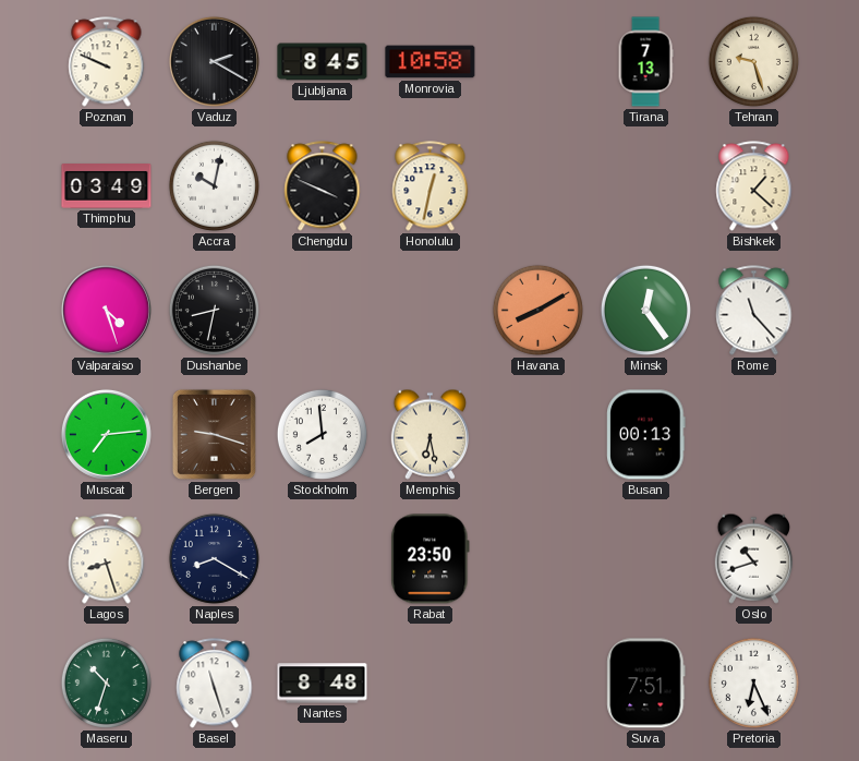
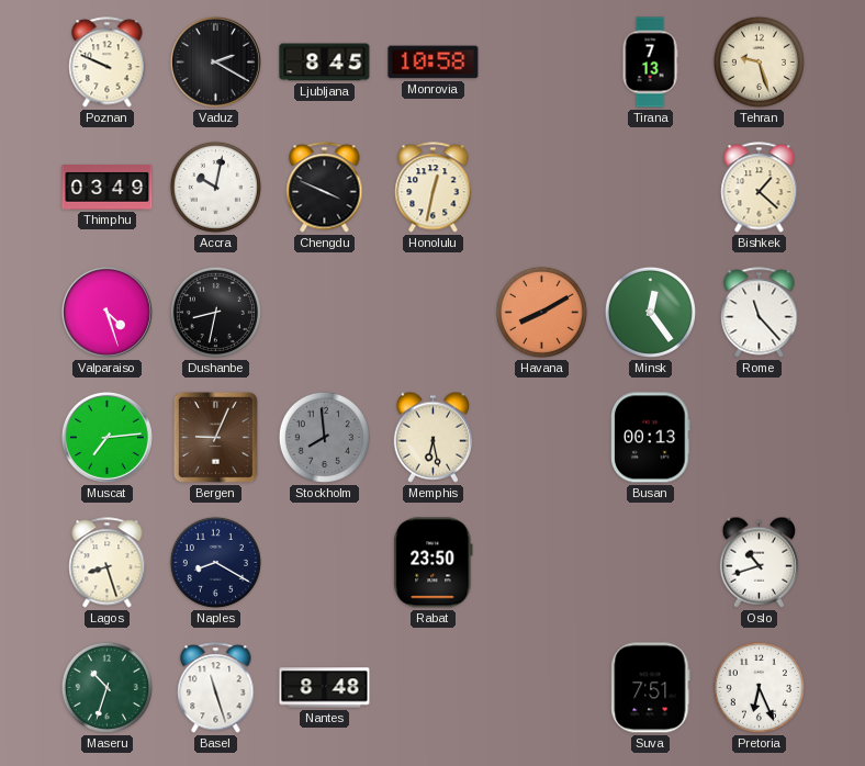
Bergen: 9:18 -> 9:04
Stockholm dial: white -> grey
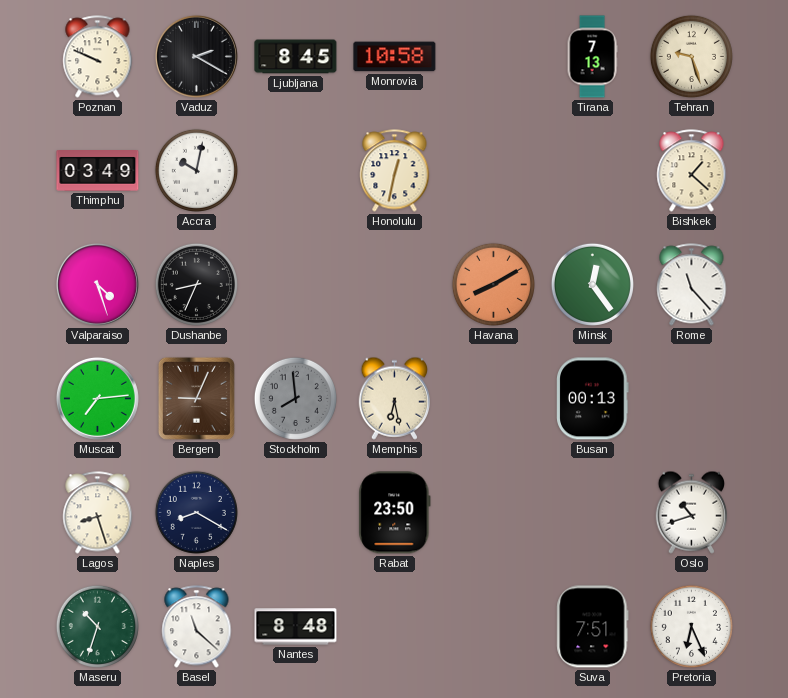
Chengdu: 3:49 -> none
Dushanbe: 8:32 -> 8:34
Basel: 11:27 -> 11:22
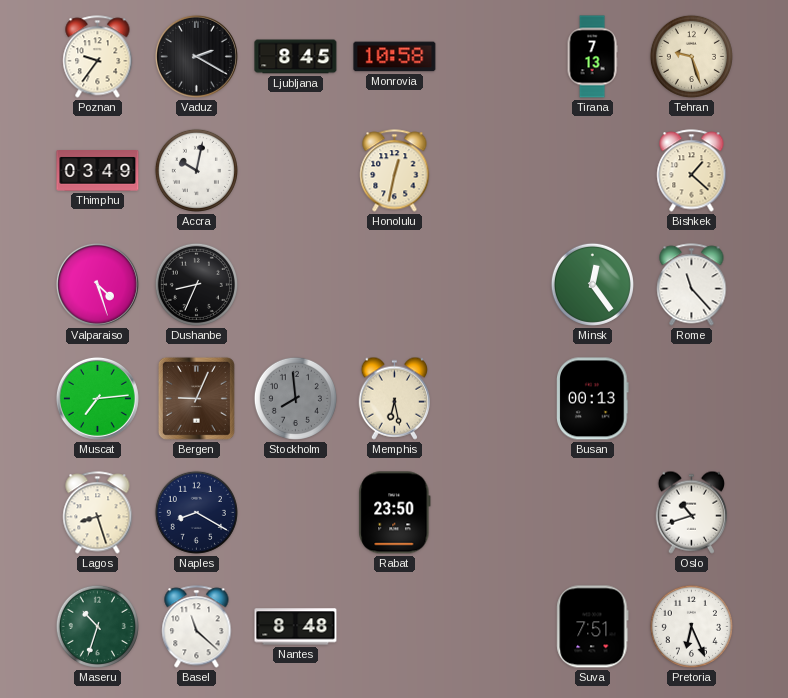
Poznan: 9:49 -> 9:36
Havana: 8:10 -> none
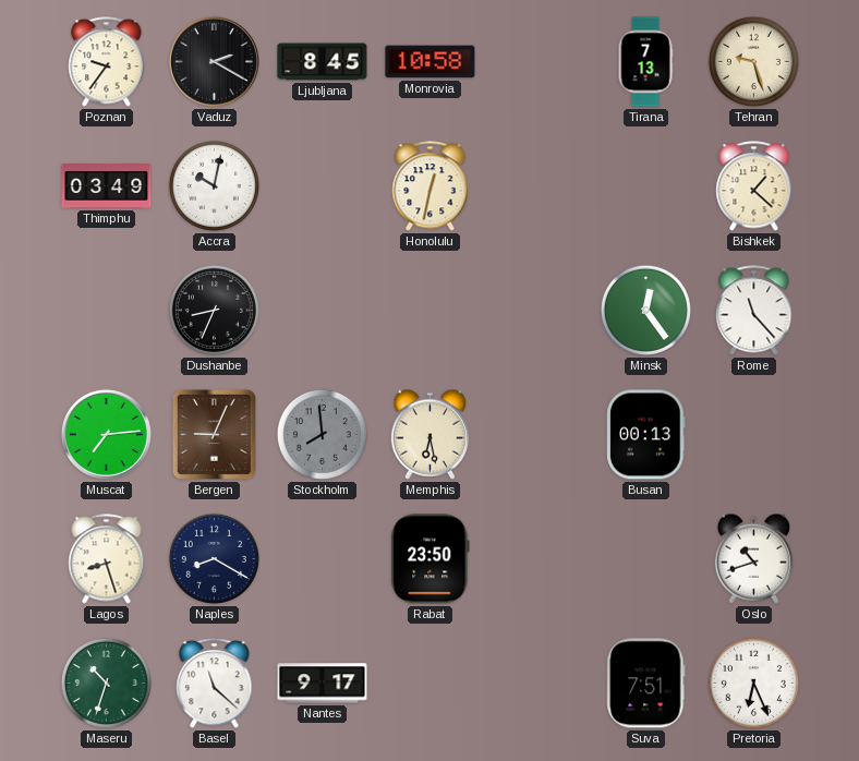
Valparaiso: 4:27 -> none
Nantes: 8:48 -> 9:17
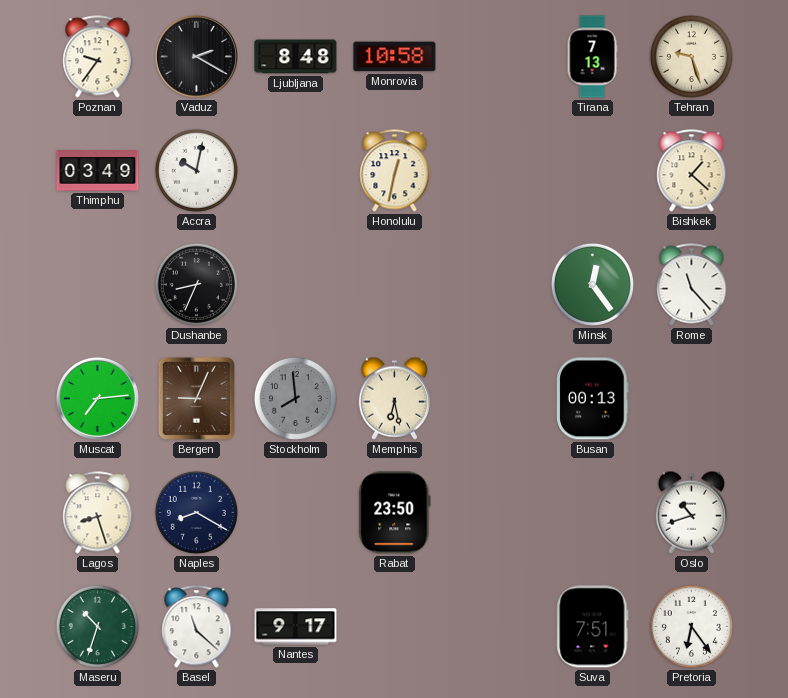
Ljubljana: 8:45 -> 8:48
Pretoria: 6:26 -> 6:24
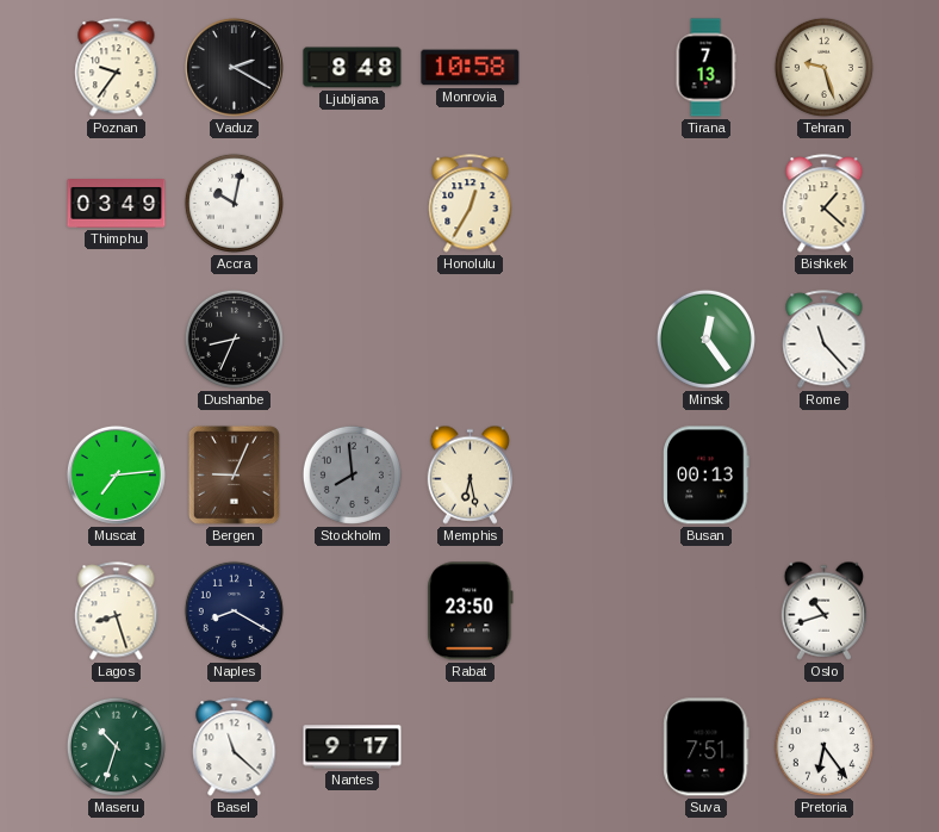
Honolulu: 12:32 -> 12:35
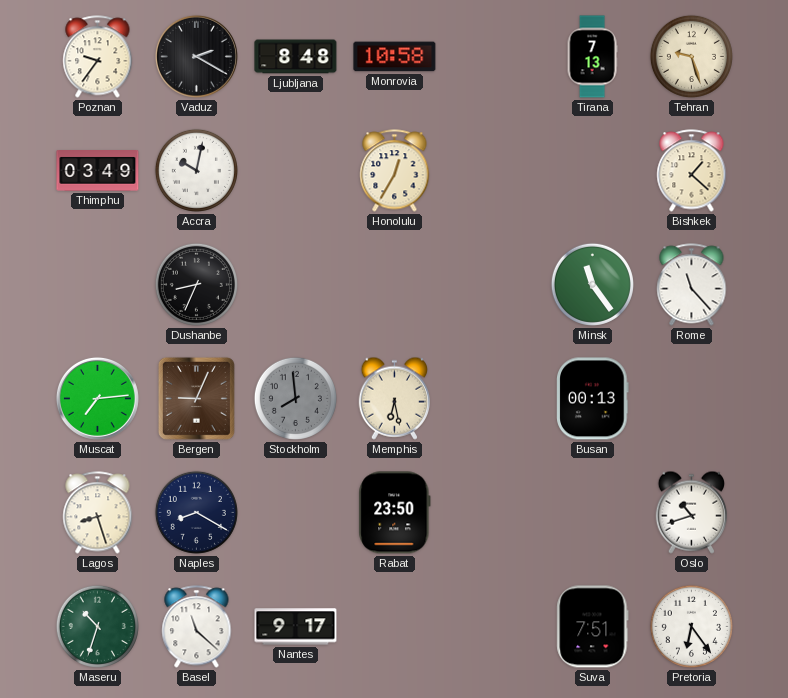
Minsk: 12:24 -> 11:24
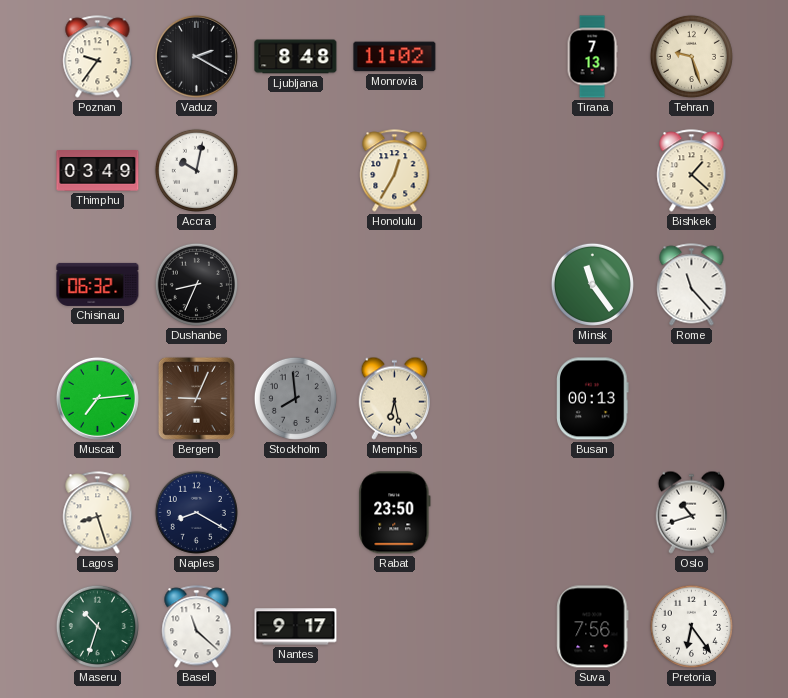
Monrovia: 10:58 -> 11:02
Chisinau: none -> 06:32
Suva: 7:51 -> 7:56
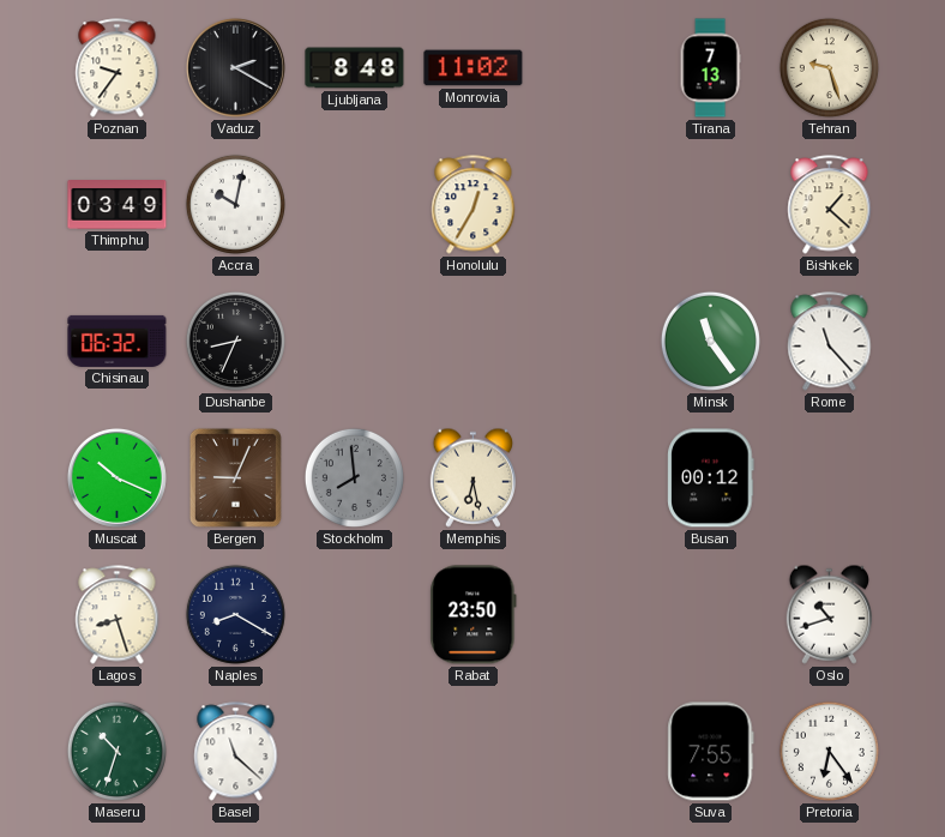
Muscat: 7:14 -> 10:19
Busan: 00:13 -> 00:12
Nantes: 9:17 -> none
Suva: 7:56 -> 7:55
